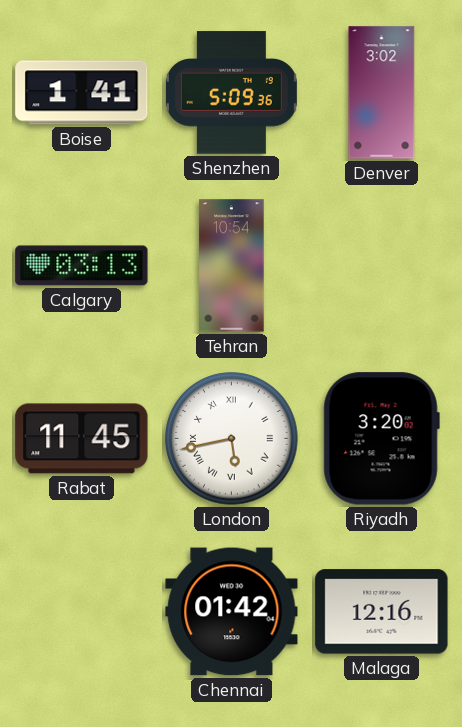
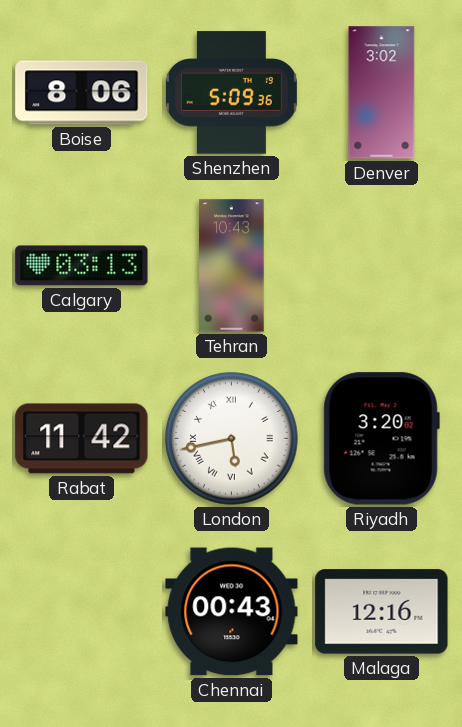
Boise: 1:41 -> 8:06
Tehran: 10:54 -> 10:43
Rabat: 11:45 -> 11:42
Chennai: 01:42 -> 00:43
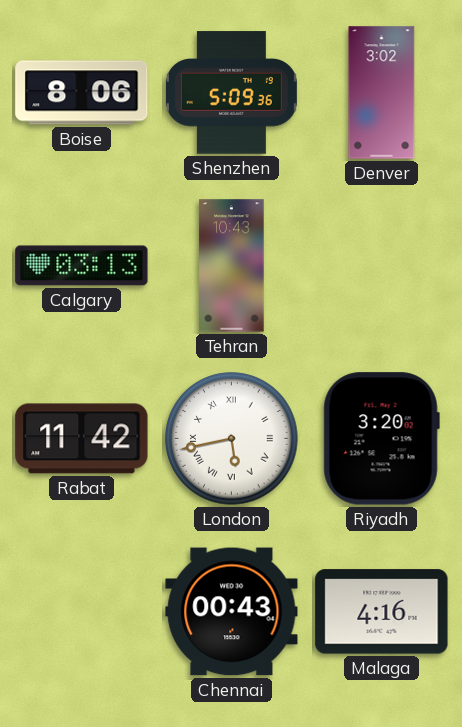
Malaga: 12:16 -> 4:16
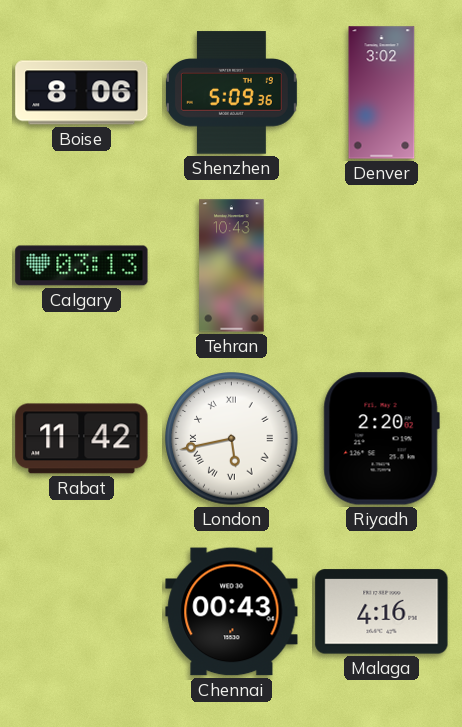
Riyadh: 3:20 -> 2:20
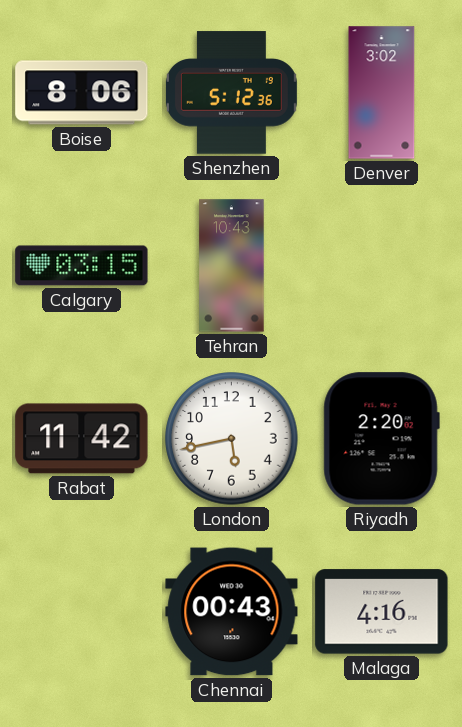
Shenzhen: 5:09 -> 5:12
Calgary: 03:13 -> 03:15
London numerals: Roman -> Arabic
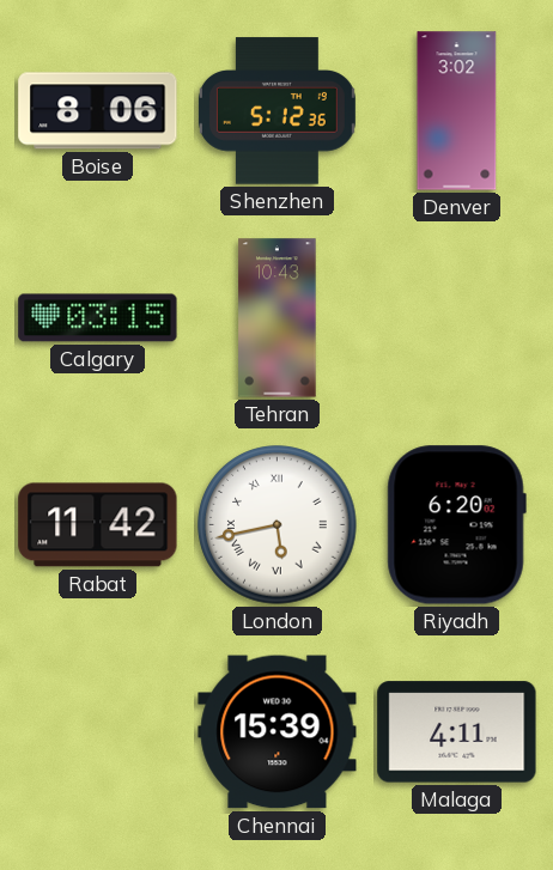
London numerals: Arabic -> Roman
Riyadh: 2:20 -> 6:20
Chennai: 00:43 -> 15:39
Malaga: 4:16 -> 4:11
